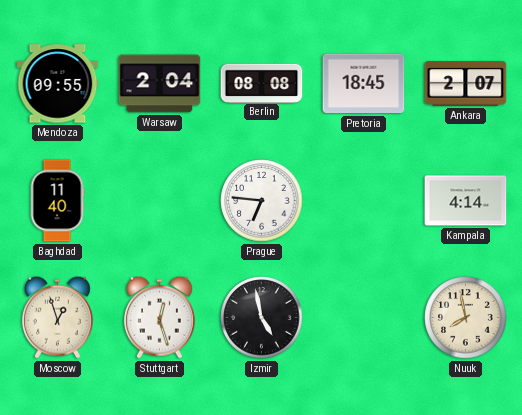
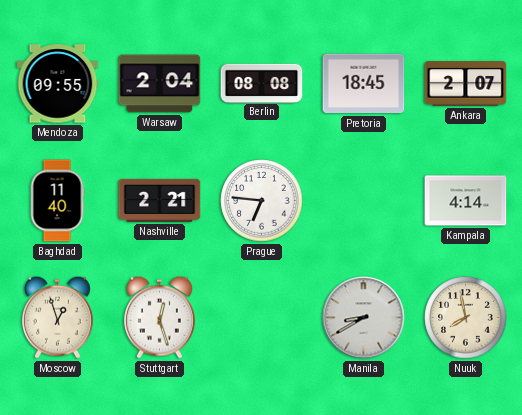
Nashville: none -> 2:21
Izmir: 4:58 -> none
Manila: none -> 8:40
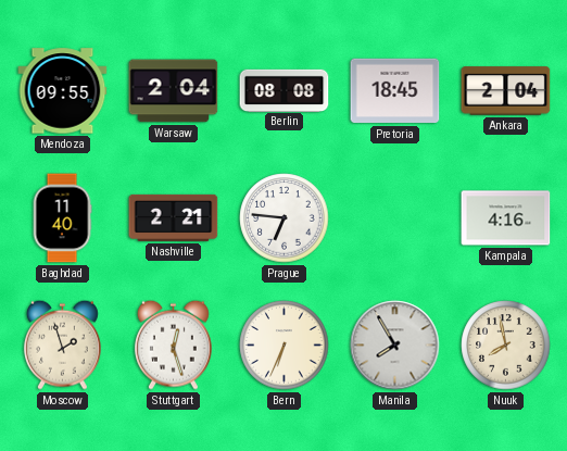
Ankara: 2:07 -> 2:04
Kampala: 4:14 -> 4:16
Moscow: 12:57 -> 1:57
Bern: none -> 6:34
Manila: 8:40 -> 7:55
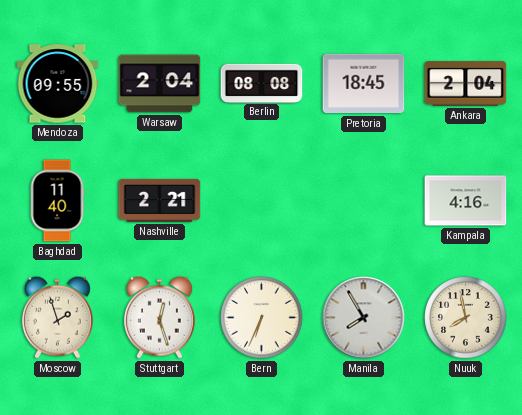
Prague: 6:46 -> none
